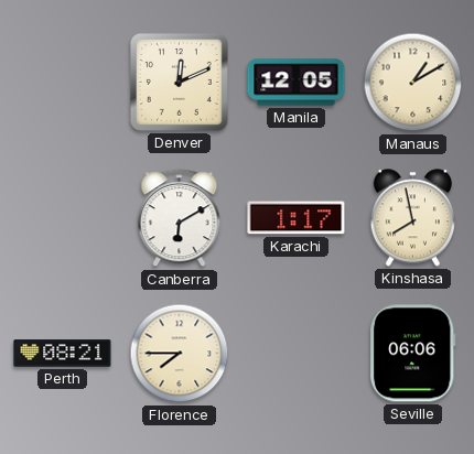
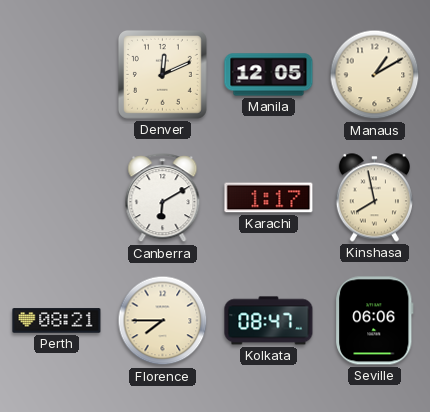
Kolkata: none -> 08:47
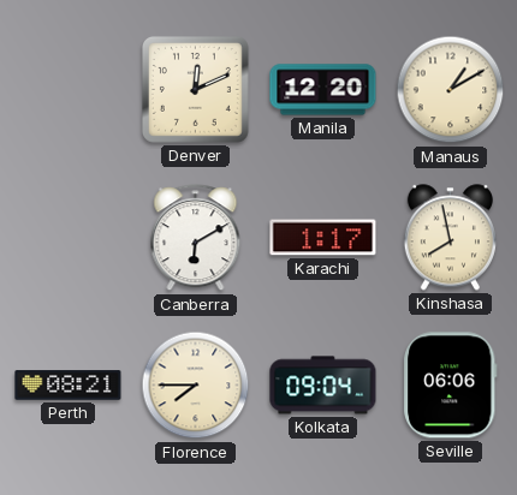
Manila: 12:05 -> 12:20
Kolkata: 08:47 -> 09:04
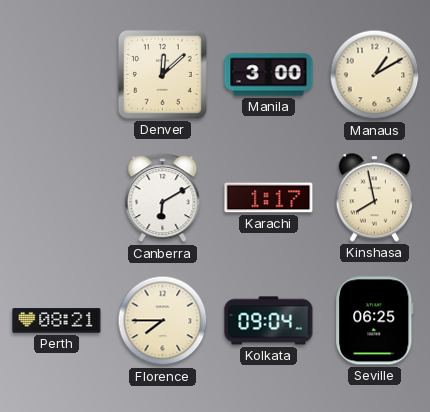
Denver: 12:11 -> 12:08
Manila: 12:20 -> 3:00
Seville: 06:06 -> 06:25
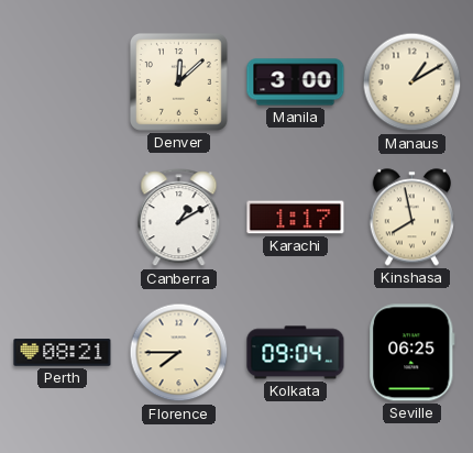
Canberra: 6:10 -> 1:10
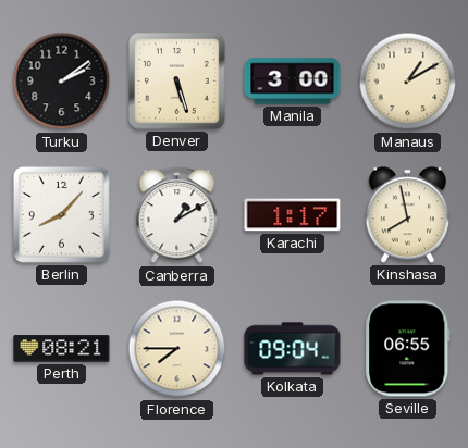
Turku: none -> 2:09
Denver: 12:08 -> 5:27
Berlin: none -> 8:07
Seville: 06:25 -> 06:55
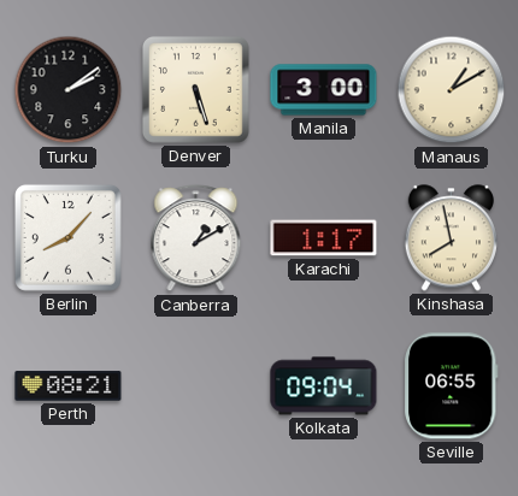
Florence: 7:45 -> none
